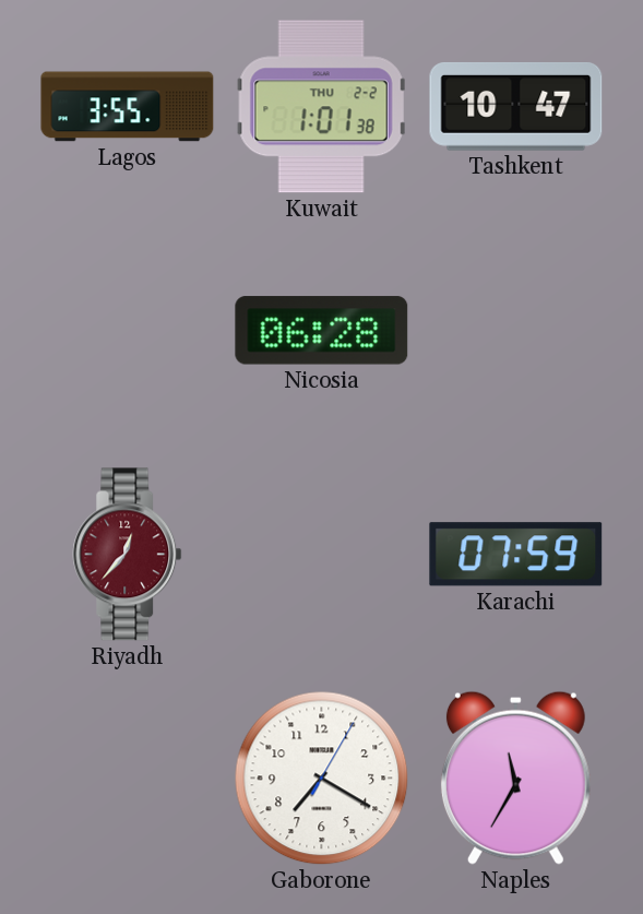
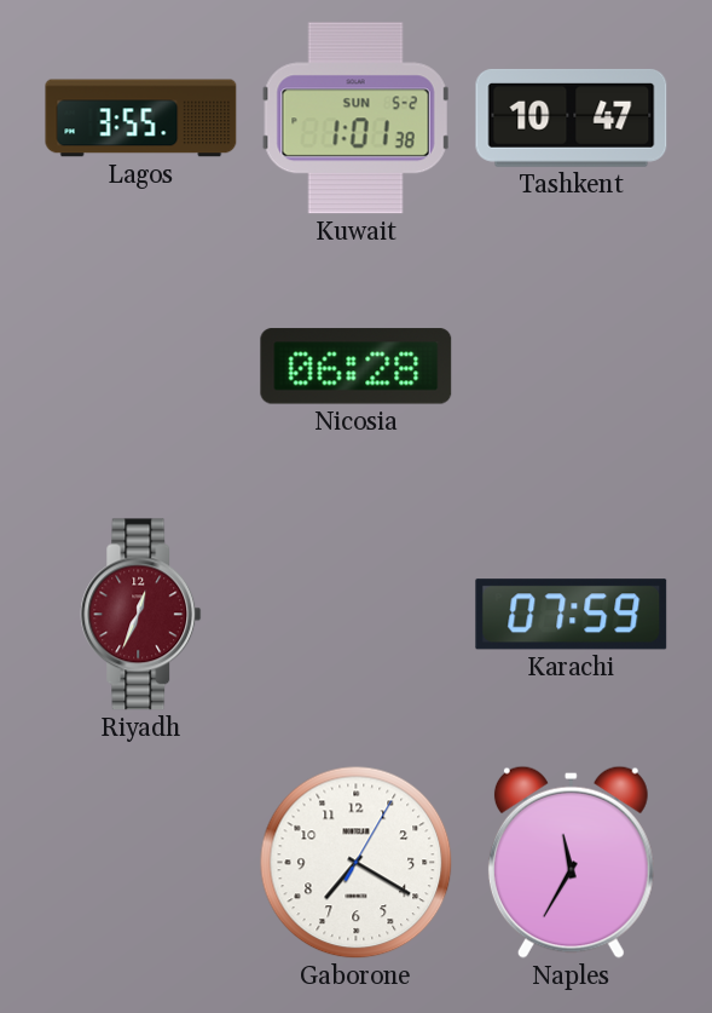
Kuwait date: THU 2-2 -> SUN 5-2
Riyadh: 12:37 -> 12:34
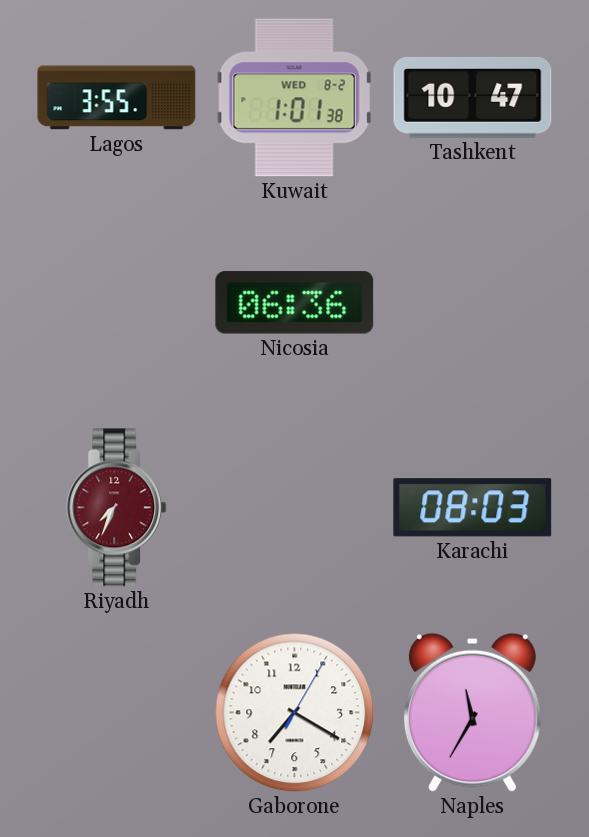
Kuwait date: SUN 5-2 -> WED 8-2
Nicosia: 06:28 -> 06:36
Riyadh: 12:34 -> 7:34
Karachi: 07:59 -> 08:03
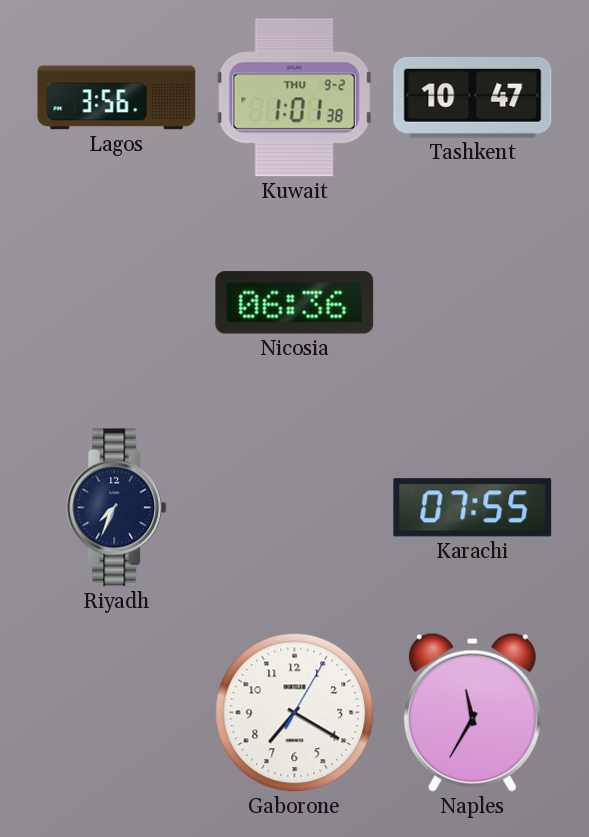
Lagos: 3:55 -> 3:56
Kuwait date: WED 8-2 -> THU 9-2
Riyadh dial: burgundy -> navy
Karachi: 08:03 -> 07:55
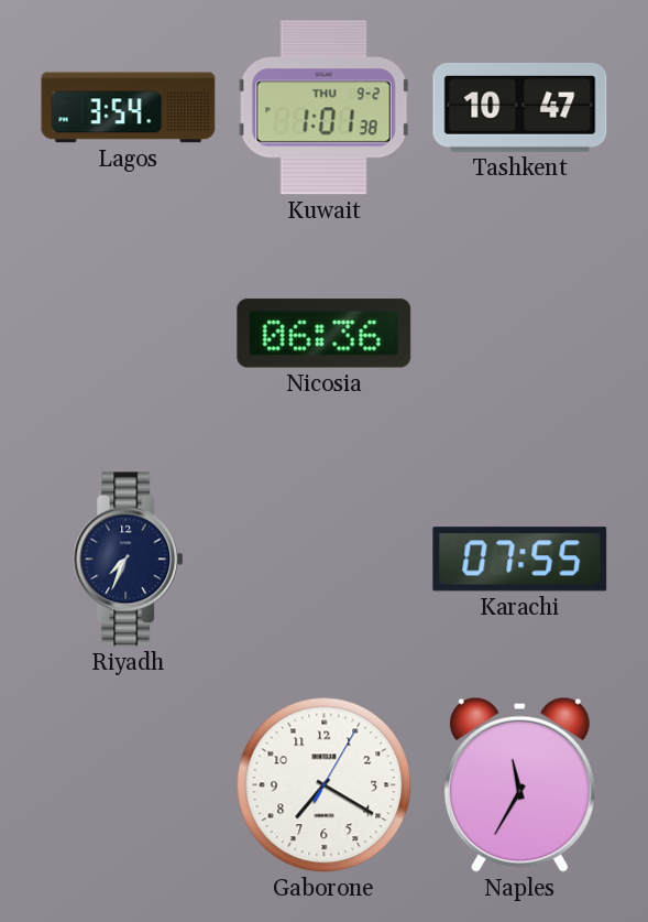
Lagos: 3:56 -> 3:54
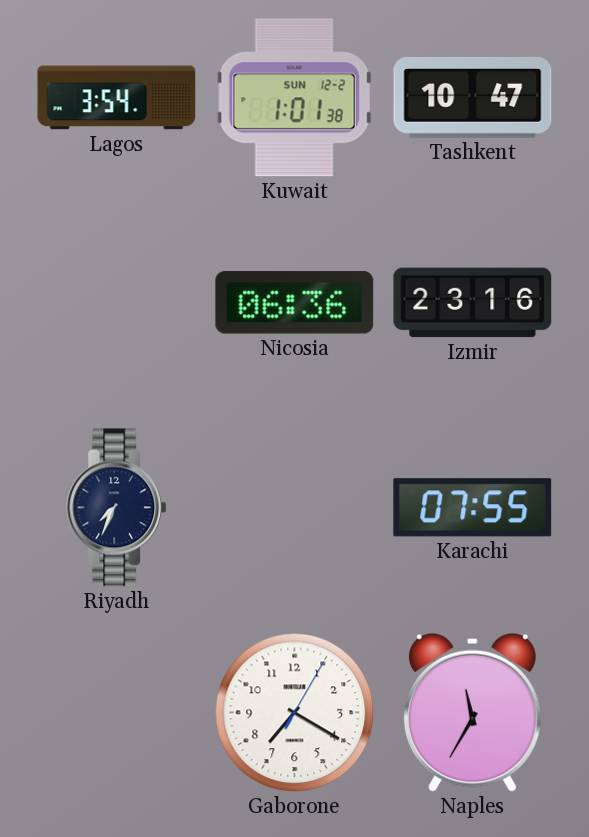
Kuwait date: THU 9-2 -> SUN 12-2
Izmir: none -> 23:16
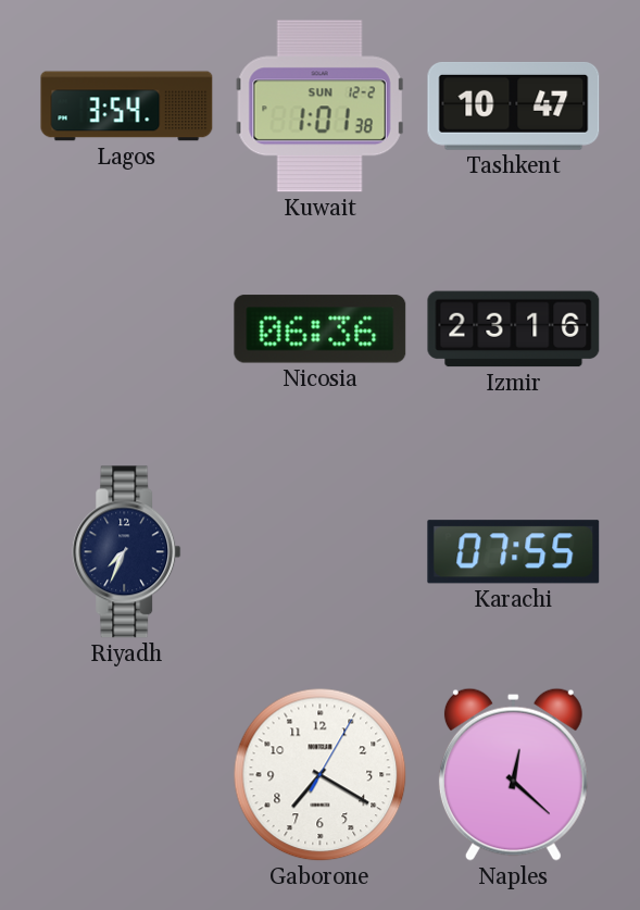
Naples: 11:35 -> 12:22
